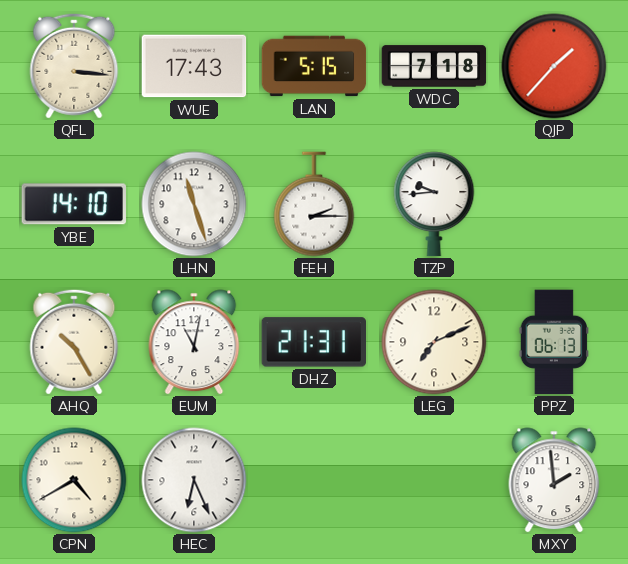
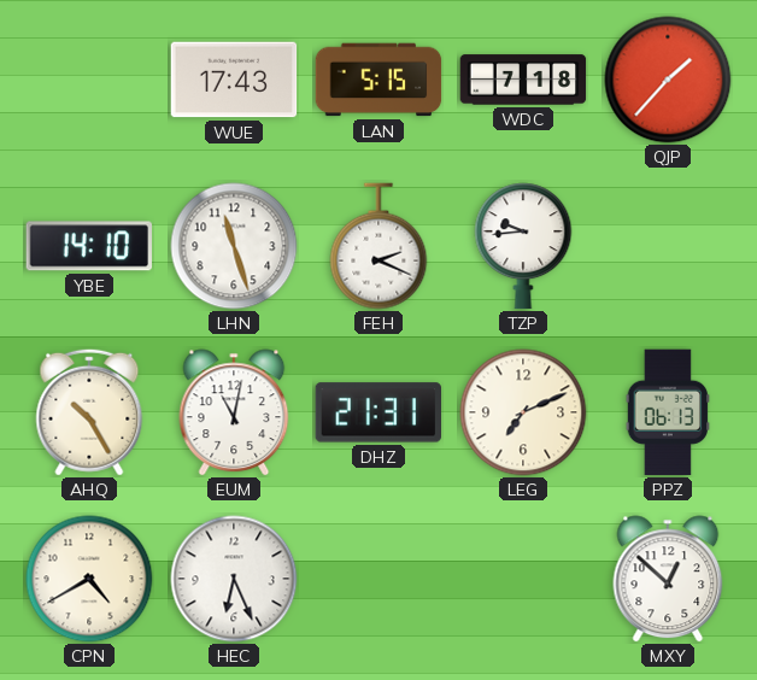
QFL: 3:16 -> none
FEH: 2:15 -> 2:19
MXY: 1:59 -> 12:52
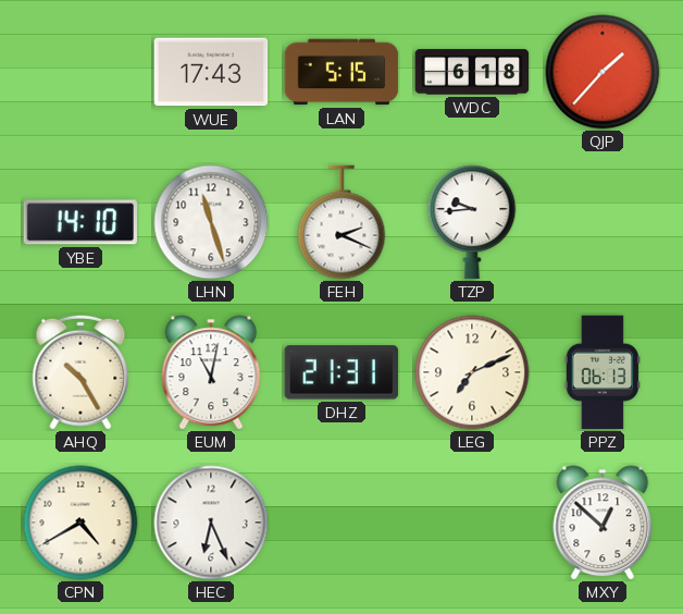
WDC: 7:18 -> 6:18
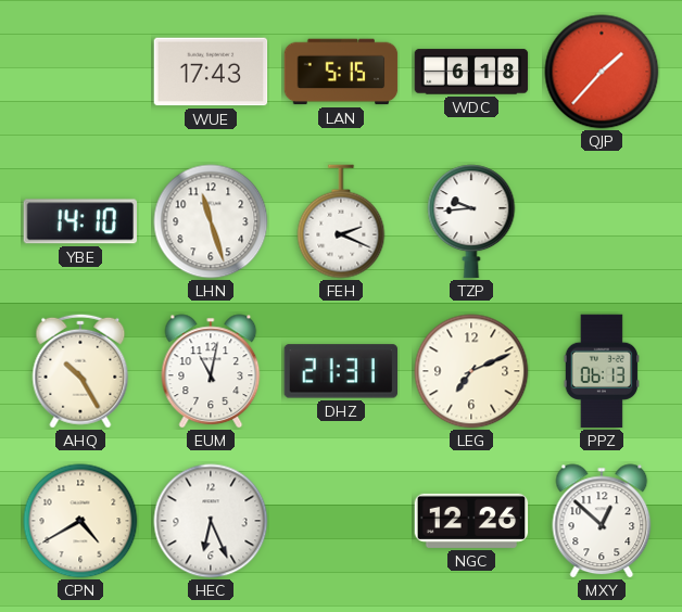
NGC: none -> 12:26
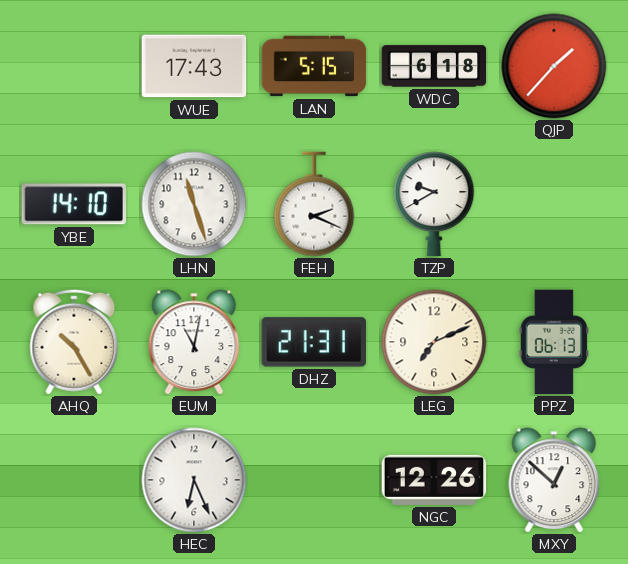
TZP: 9:44 -> 9:40
CPN: 4:40 -> none
